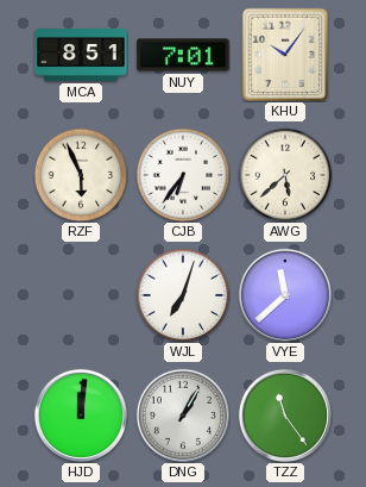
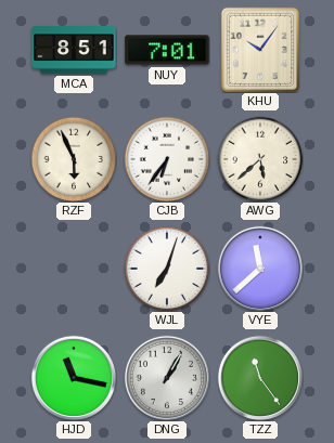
HJD: 12:01 -> 11:17
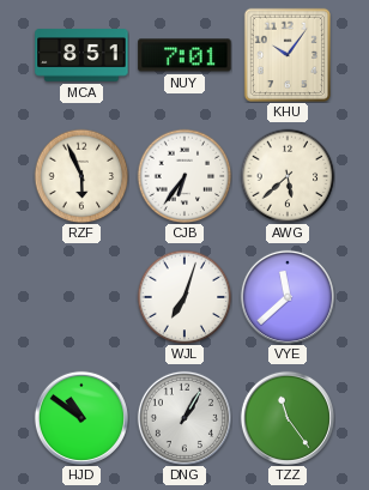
HJD: 11:17 -> 10:51
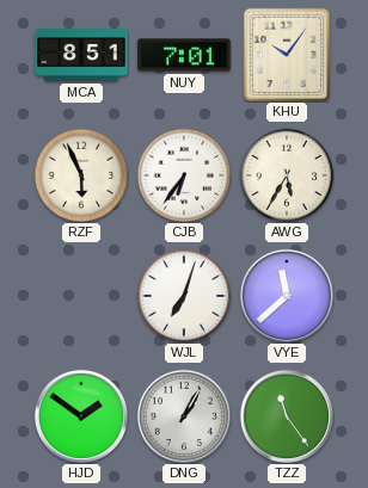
AWG: 5:38 -> 5:35
HJD: 10:51 -> 1:51
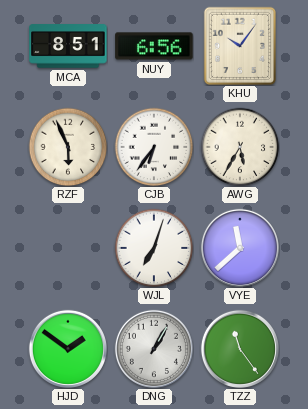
NUY: 7:01 -> 6:56
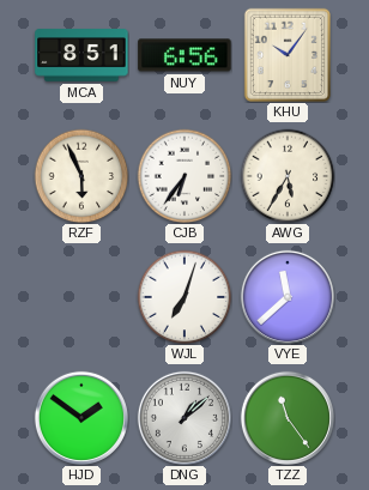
DNG: 1:05 -> 1:08
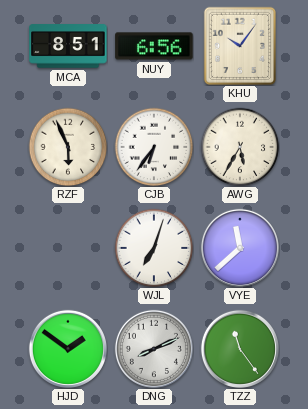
DNG: 1:08 -> 8:11
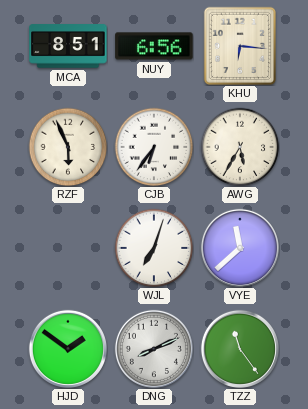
KHU: 10:06 -> 6:16
